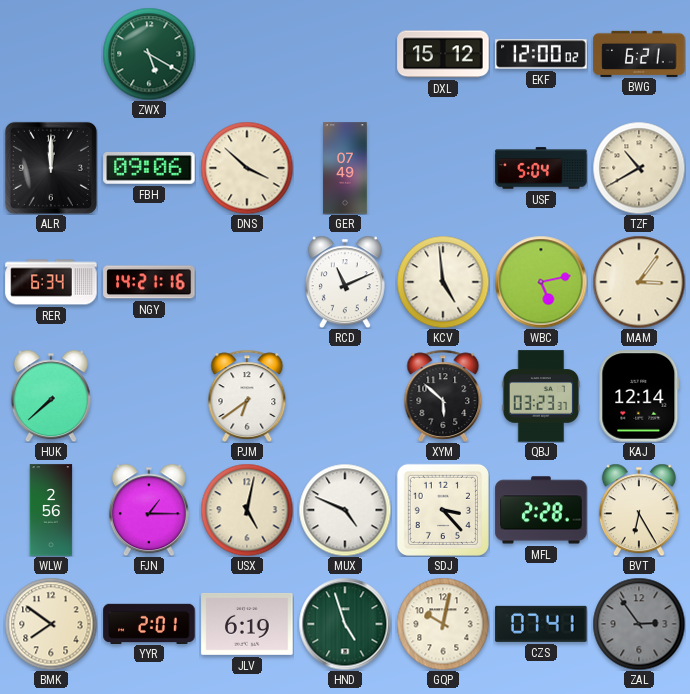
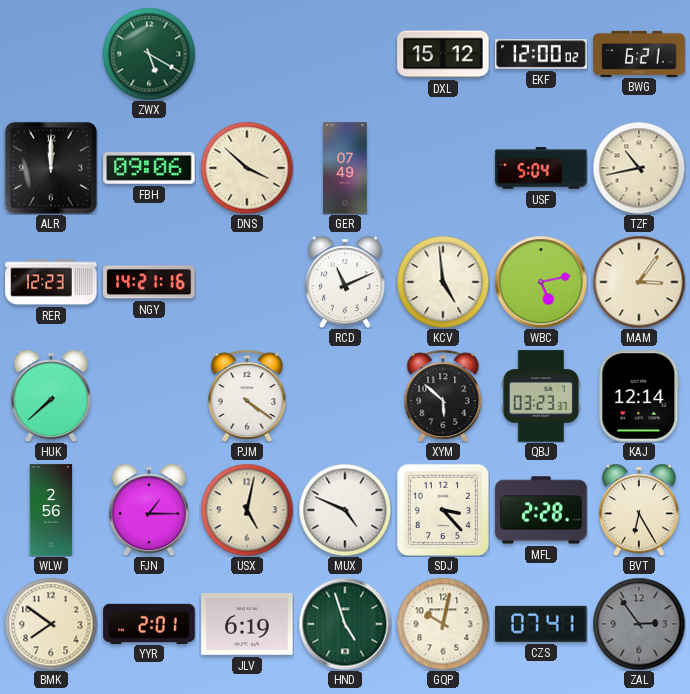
TZF: 10:40 -> 10:43
RER: 6:34 -> 12:23
PJM: 6:39 -> 4:21
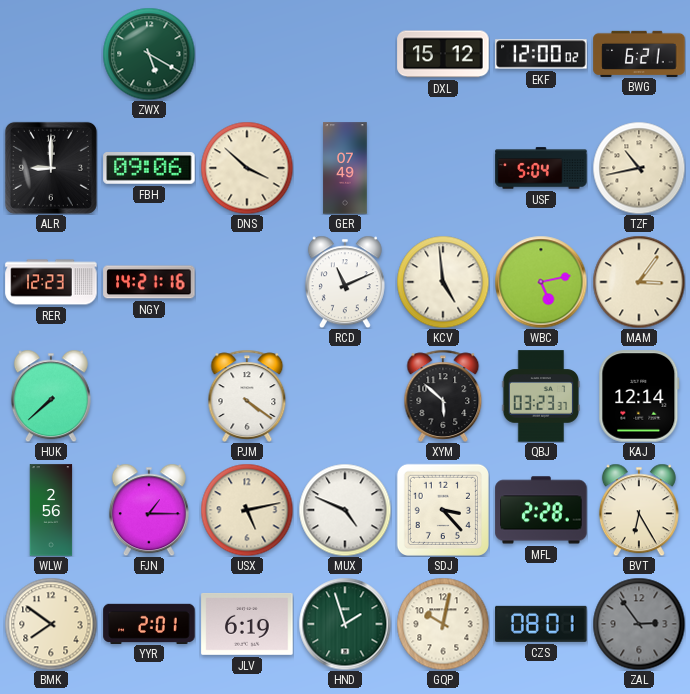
ALR: 12:00 -> 9:00
USX: 5:02 -> 5:13
HND: 4:57 -> 1:57
CZS: 07:41 -> 08:01
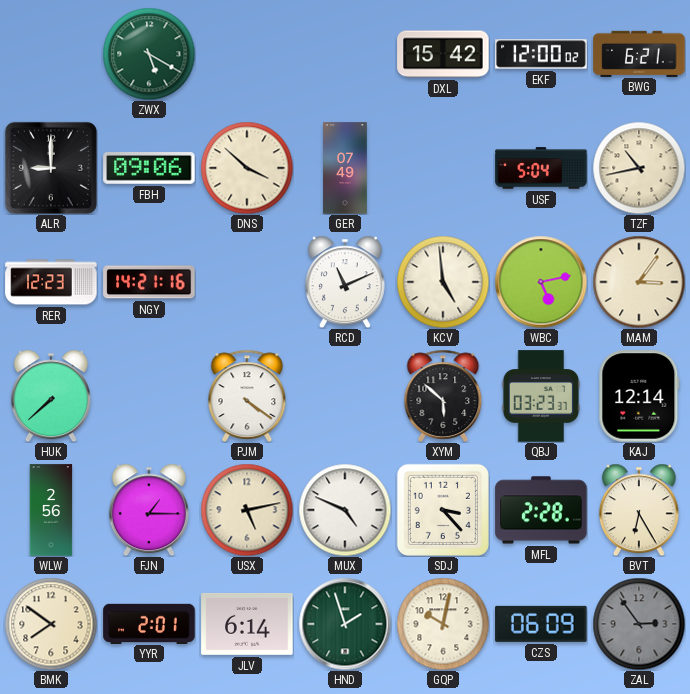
DXL: 15:12 -> 15:42
JLV: 6:19 -> 6:14
CZS: 08:01 -> 06:09
